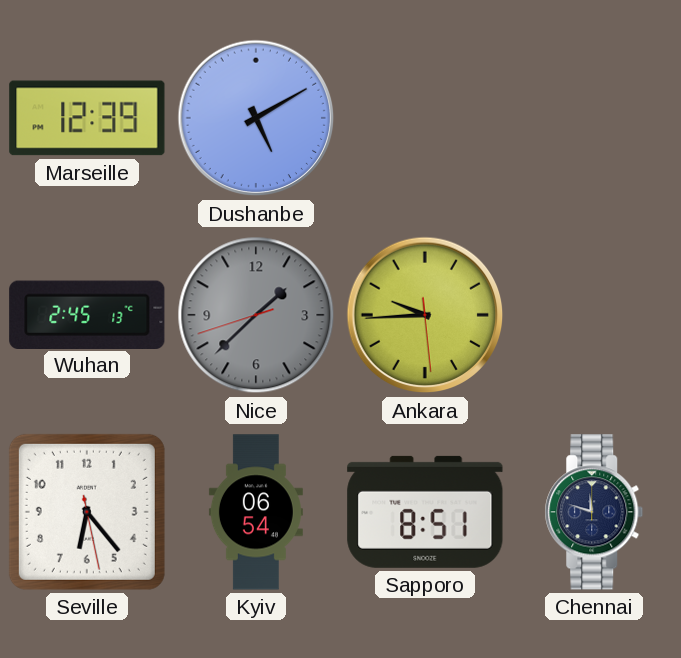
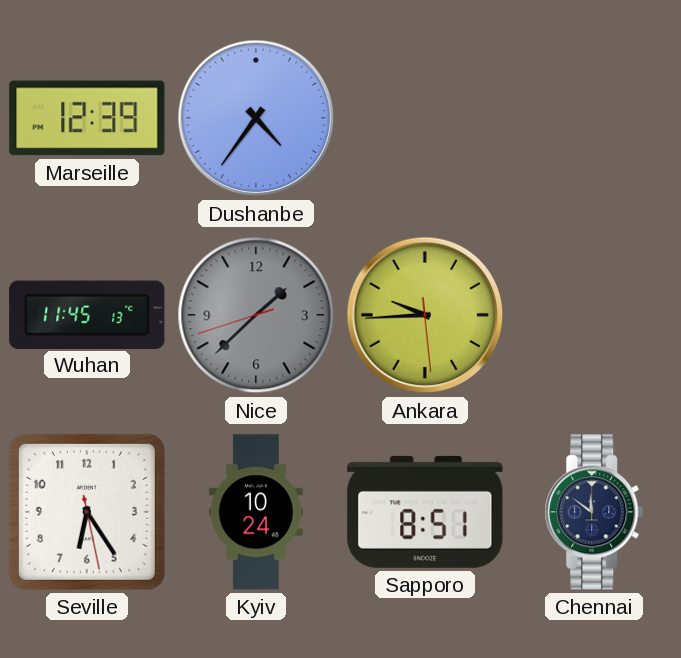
Dushanbe: 5:10 -> 4:36
Wuhan: 2:45 -> 11:45
Seville: 6:23 -> 6:24
Kyiv: 06:54 -> 10:24
Chennai: 11:48 -> 11:51
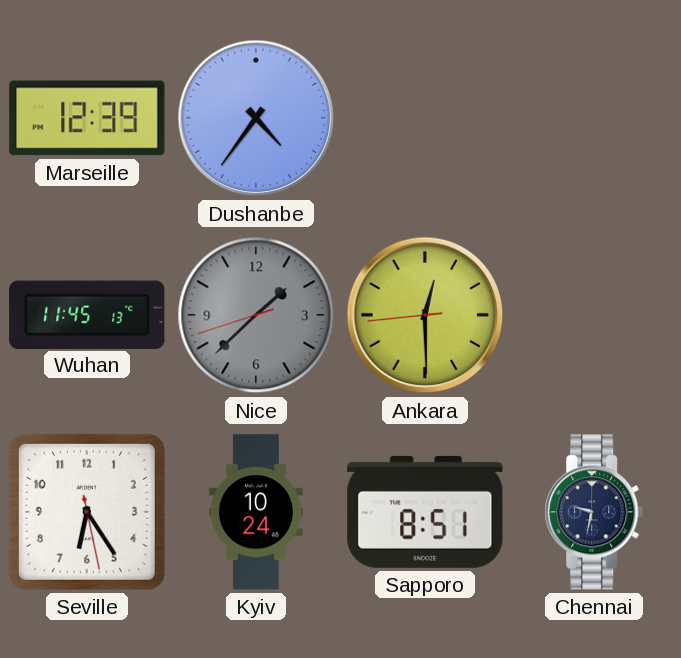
Ankara: 9:44 -> 12:29
Chennai: 11:51 -> 9:32
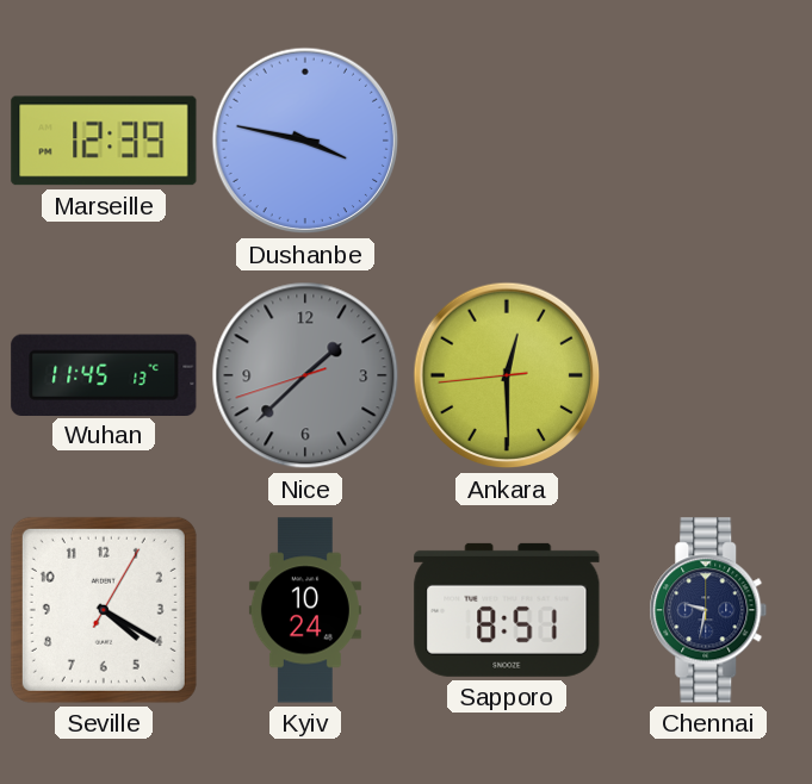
Dushanbe: 4:36 -> 3:47
Seville: 6:24 -> 4:20
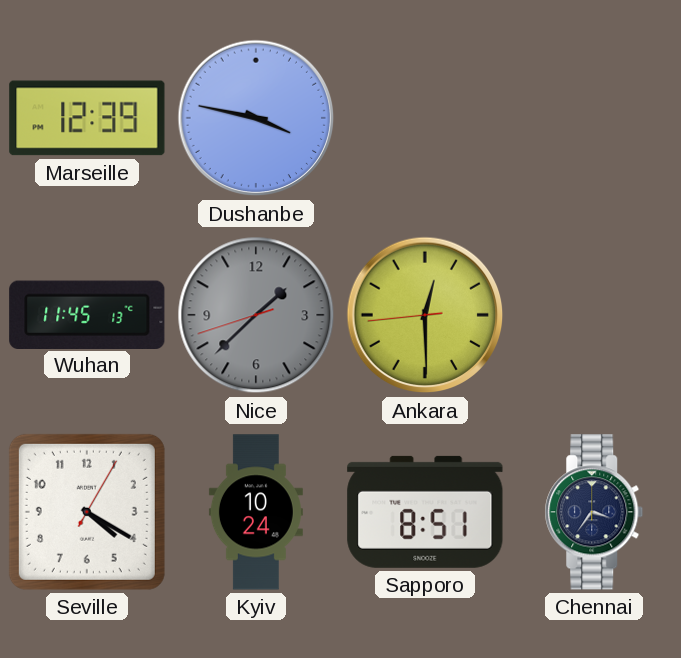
Chennai: 9:32 -> 3:36
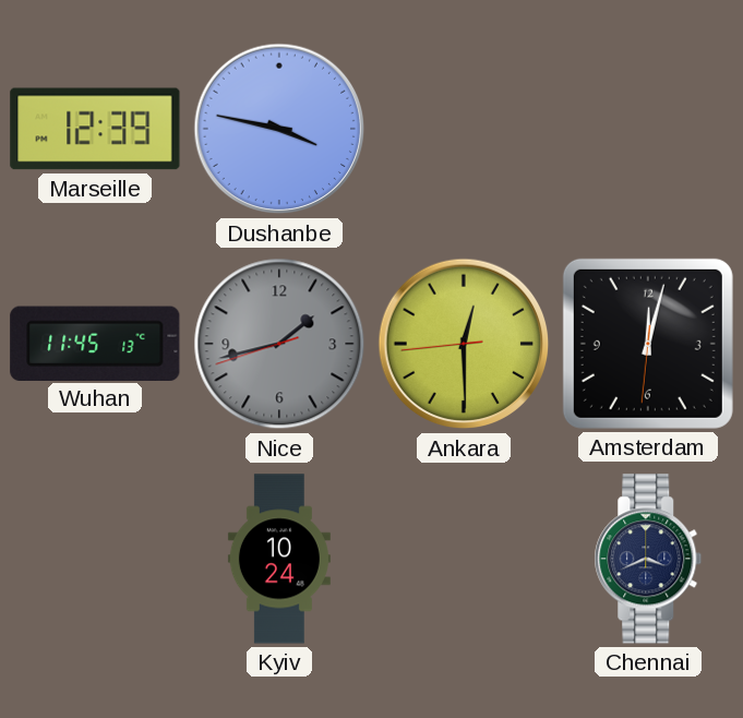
Nice: 1:37 -> 1:42
Amsterdam: none -> 12:02
Seville: 4:20 -> none
Sapporo: 8:51 -> none
Chennai: 3:36 -> 3:41
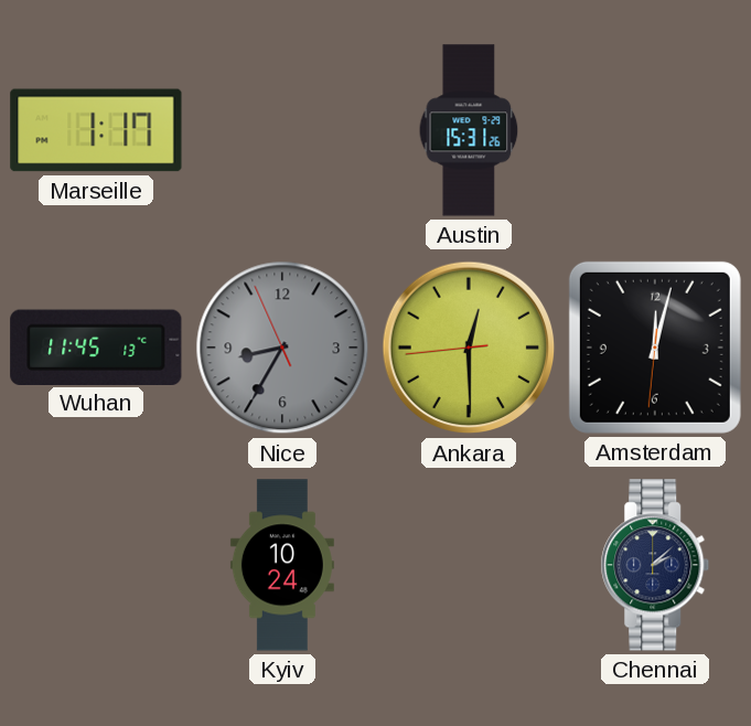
Marseille: 12:39 -> 1:17
Dushanbe: 3:47 -> none
Austin: none -> 15:31
Nice: 1:42 -> 8:34
Chennai: 3:41 -> 2:08
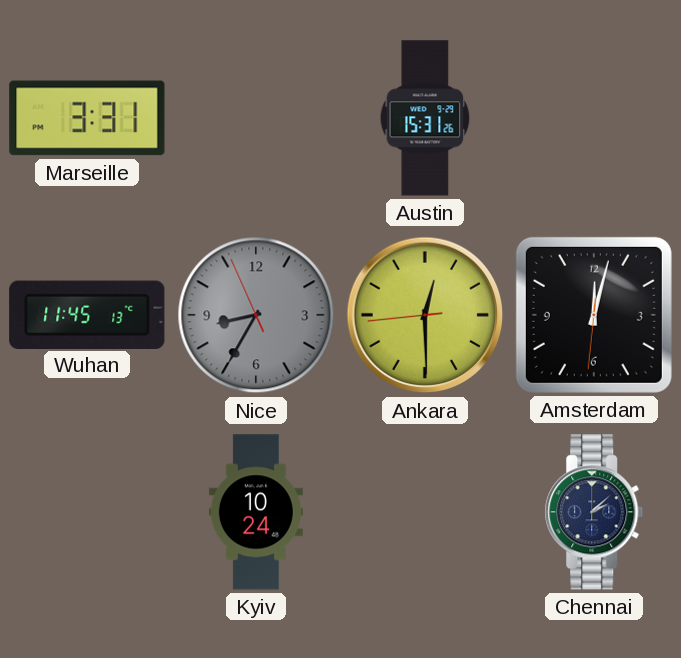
Marseille: 1:17 -> 3:31
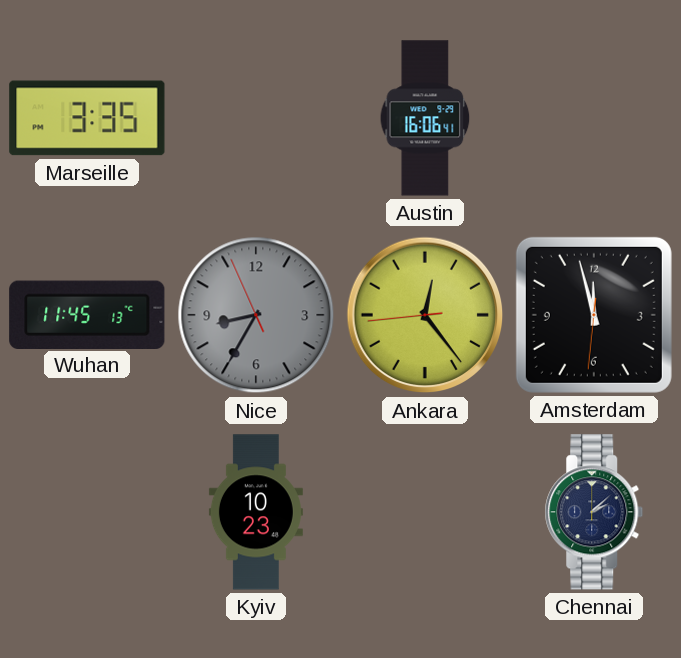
Marseille: 3:31 -> 3:35
Austin: 15:31 -> 16:06
Ankara: 12:29 -> 12:23
Amsterdam: 12:02 -> 11:57
Kyiv: 10:24 -> 10:23
